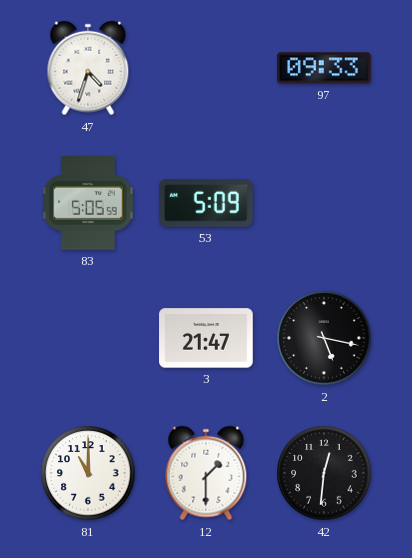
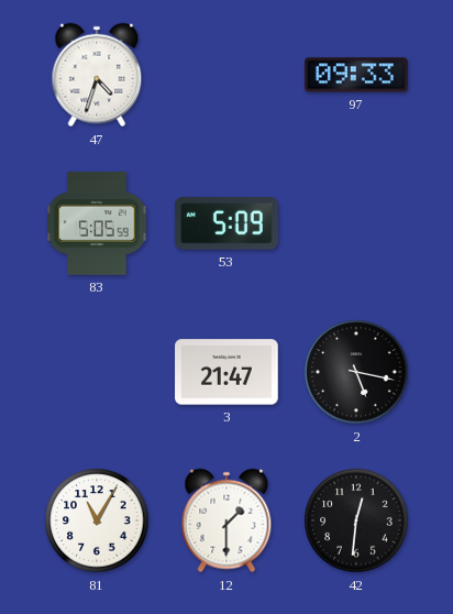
81: 11:00 -> 11:05
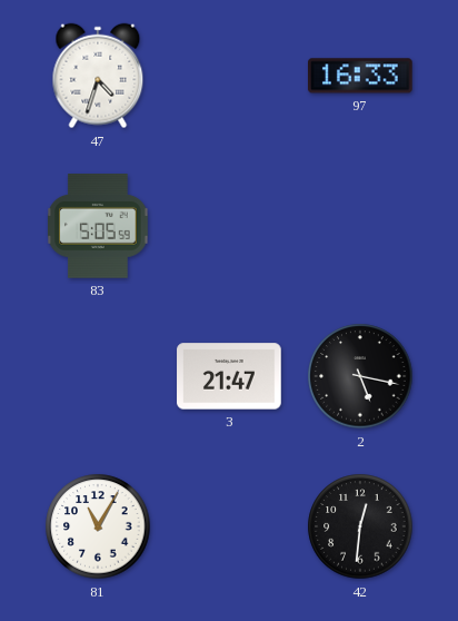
97: 09:33 -> 16:33
53: 5:09 -> none
12: 1:30 -> none
